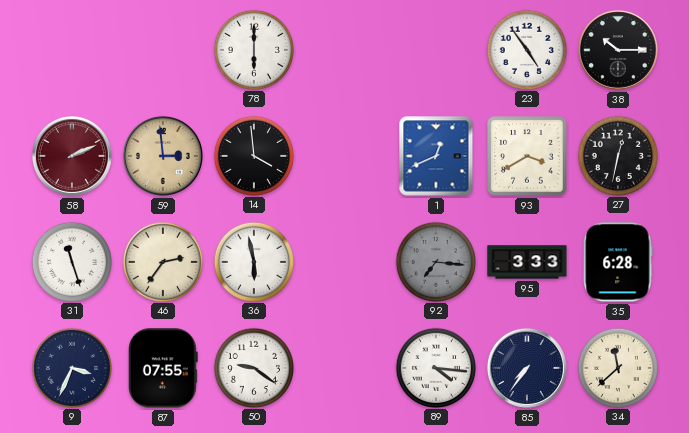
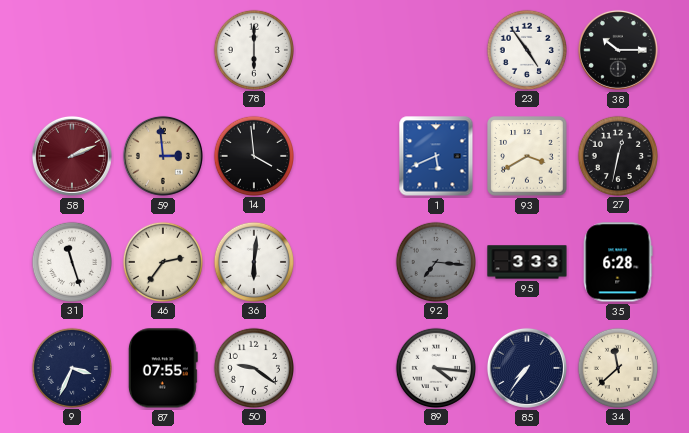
1: 12:41 -> 5:41
36: 5:58 -> 6:01
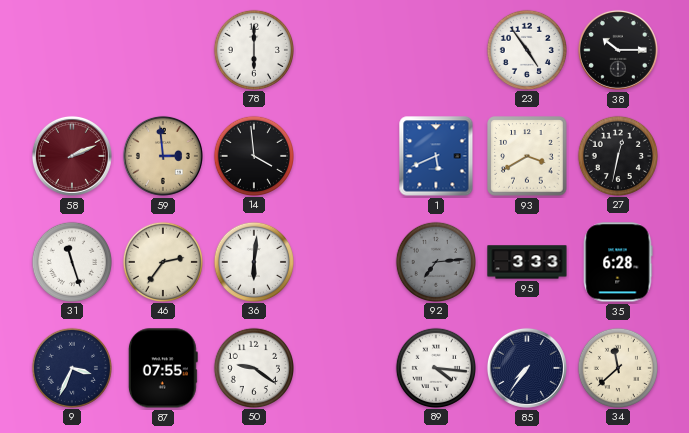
92: 7:16 -> 7:14
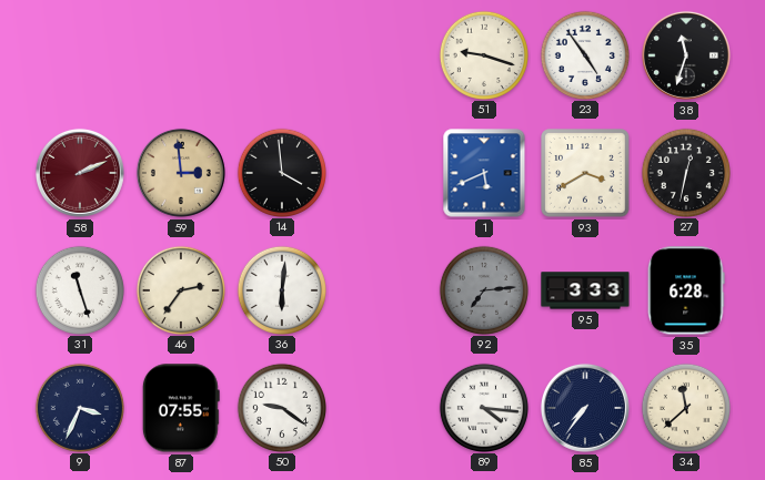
78: 6:00 -> none
51: none -> 9:18
38: 10:15 -> 11:33
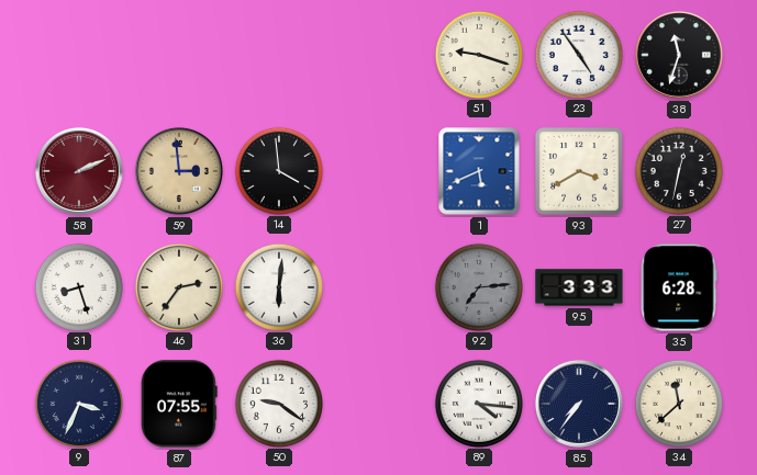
31: 11:27 -> 8:27
